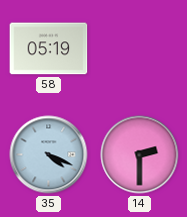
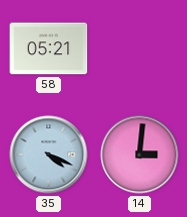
58: 05:19 -> 05:21
14: 2:30 -> 3:01
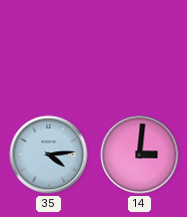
58: 05:21 -> none
35: 4:19 -> 4:14
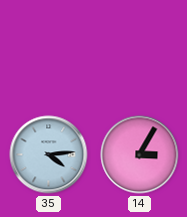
14: 3:01 -> 3:05
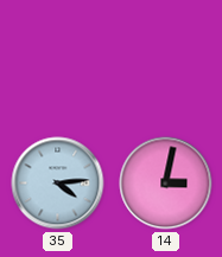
14: 3:05 -> 3:02
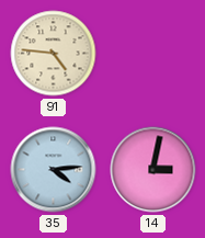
91: none -> 4:46
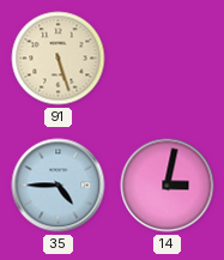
91: 4:46 -> 5:27
35: 4:14 -> 4:45
